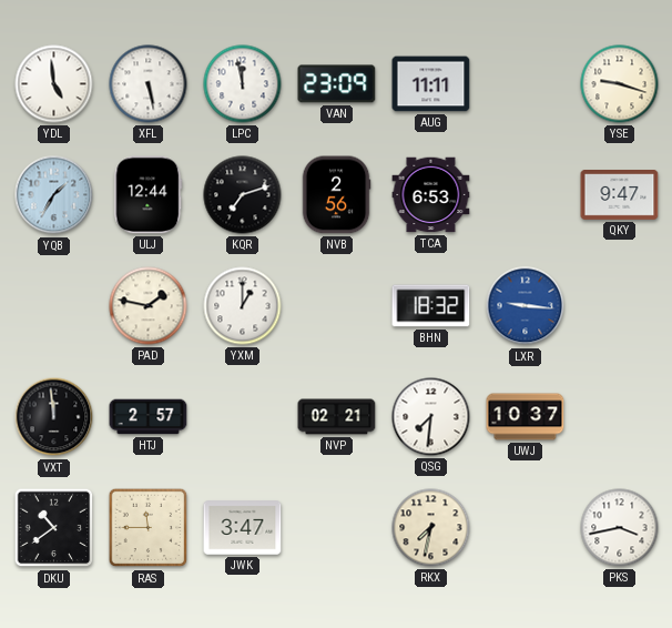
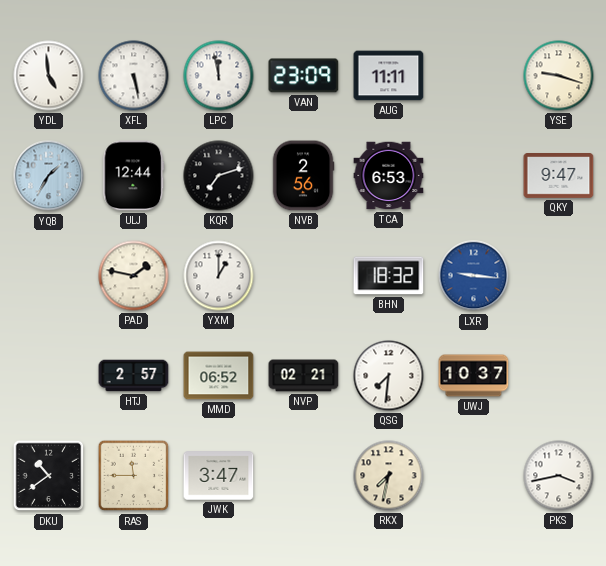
VXT: 11:59 -> none
MMD: none -> 06:52
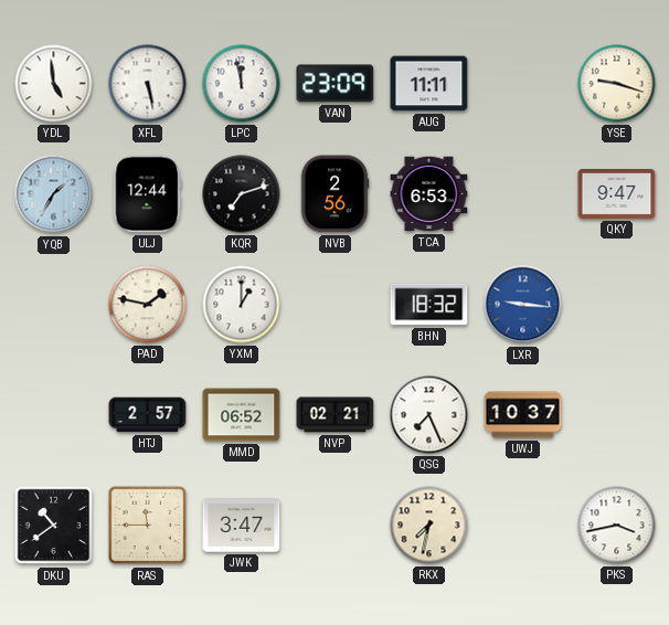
QSG: 7:31 -> 7:26
